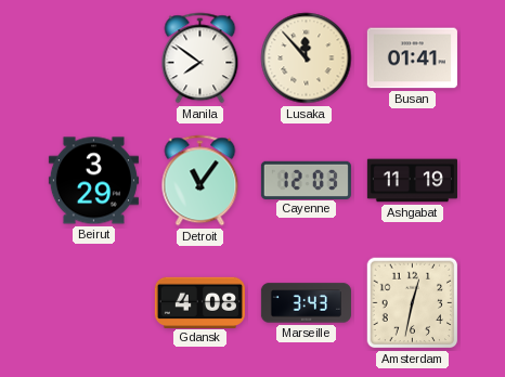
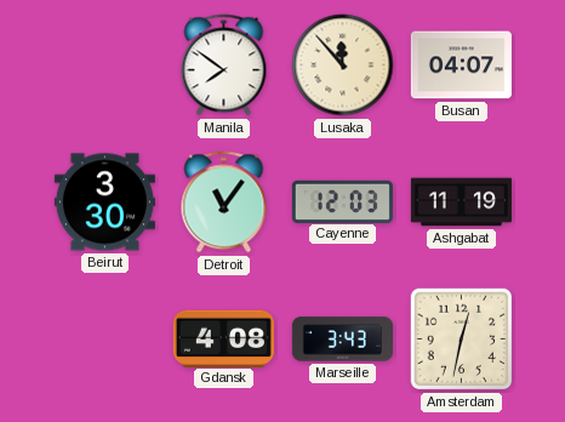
Busan: 01:41 -> 04:07
Beirut: 3:29 -> 3:30
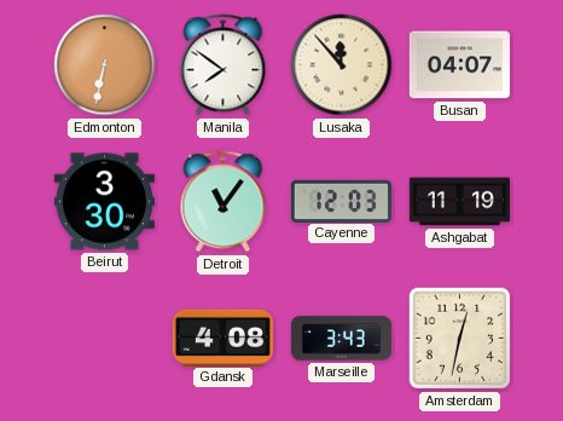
Edmonton: none -> 6:32
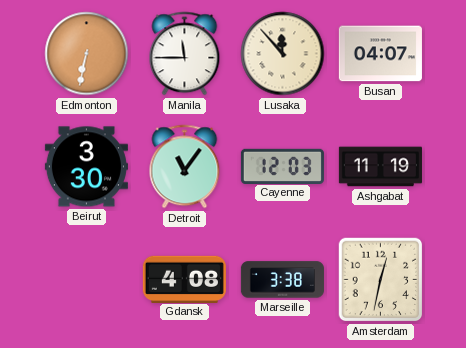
Manila: 7:51 -> 11:45
Marseille: 3:43 -> 3:38
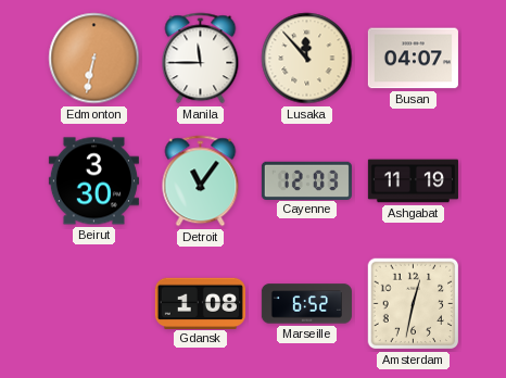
Gdansk: 4:08 -> 1:08
Marseille: 3:38 -> 6:52
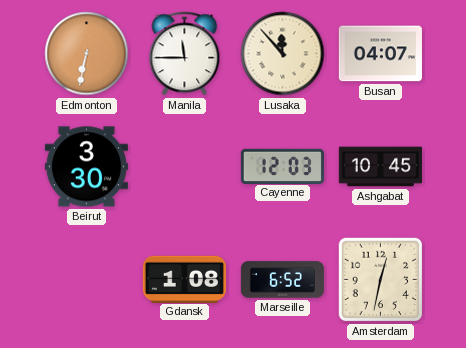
Detroit: 11:06 -> none
Ashgabat: 11:19 -> 10:45
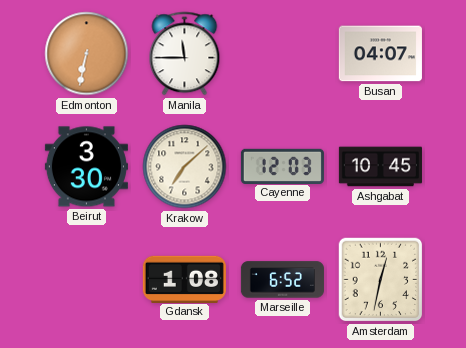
Lusaka: 11:53 -> none
Krakow: none -> 7:08
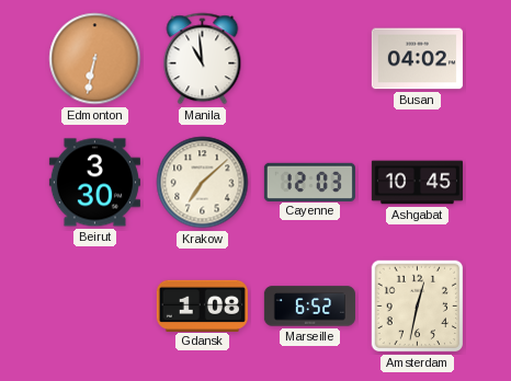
Manila: 11:45 -> 10:59
Busan: 04:07 -> 04:02
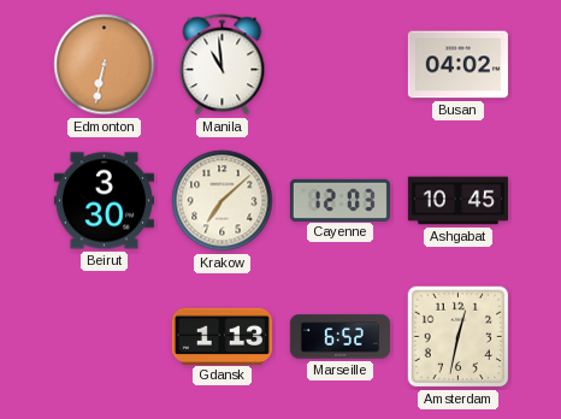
Gdansk: 1:08 -> 1:13
